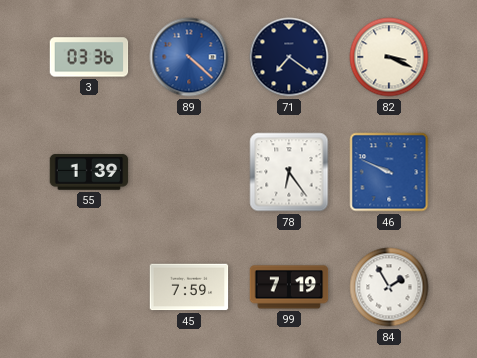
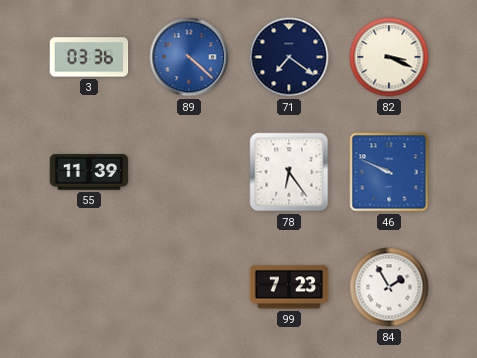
55: 1:39 -> 11:39
45: 7:59 -> none
99: 7:19 -> 7:23
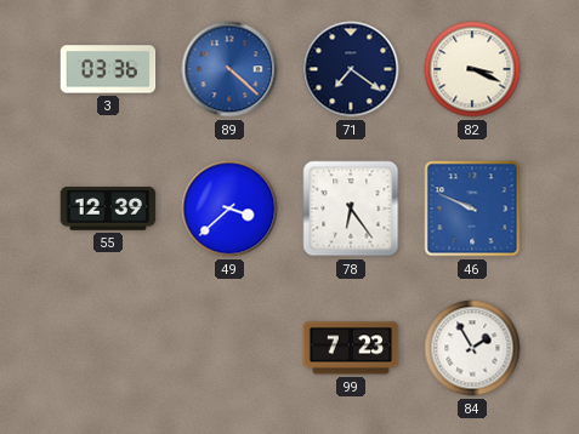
55: 11:39 -> 12:39
49: none -> 3:38
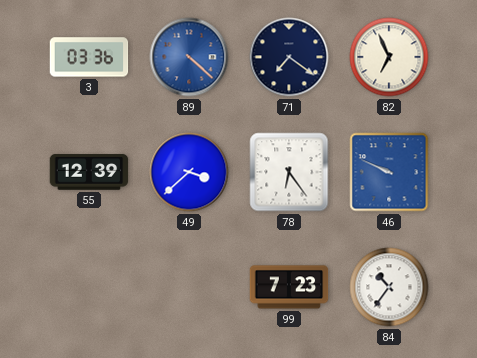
82: 3:19 -> 6:56
84: 1:55 -> 10:36
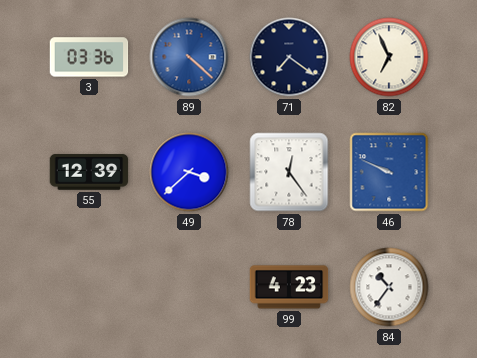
78: 6:24 -> 12:24
99: 7:23 -> 4:23
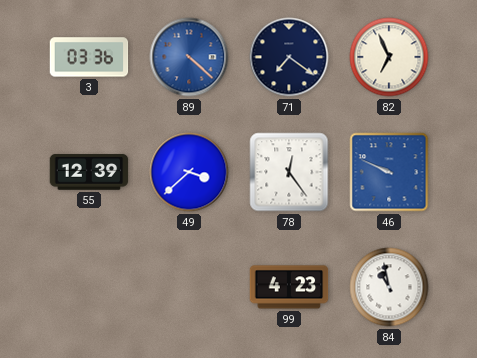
84: 10:36 -> 10:58
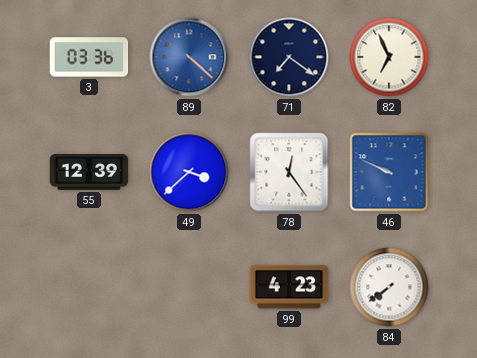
84: 10:58 -> 7:39
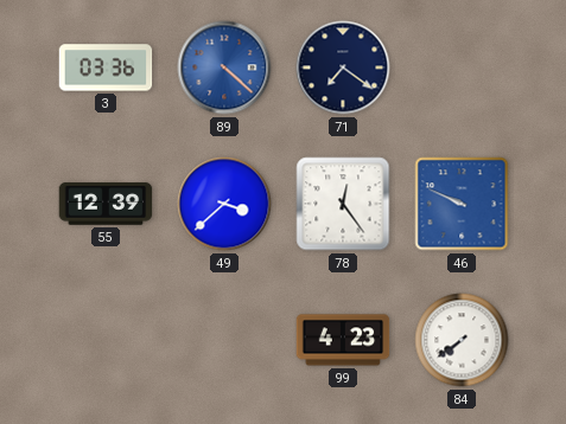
82: 6:56 -> none
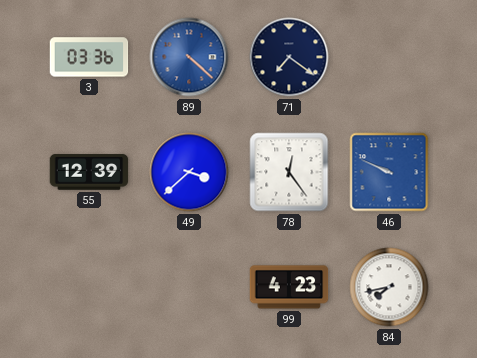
84: 7:39 -> 7:43
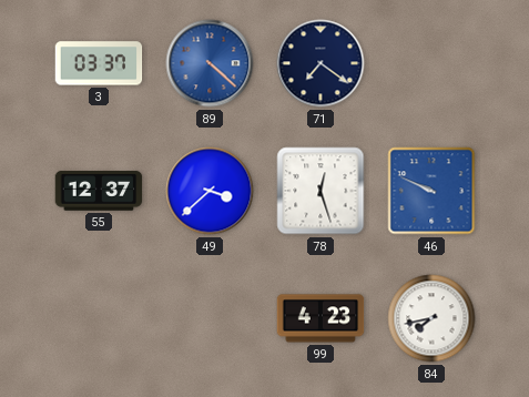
3: 03:36 -> 03:37
55: 12:39 -> 12:37
78: 12:24 -> 12:27
